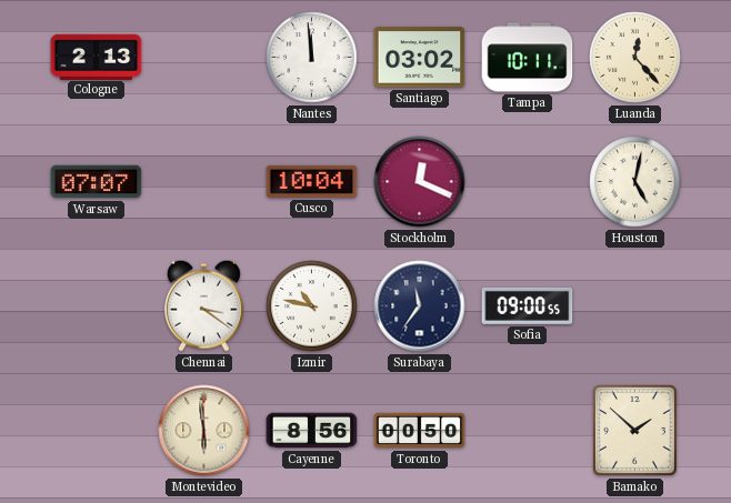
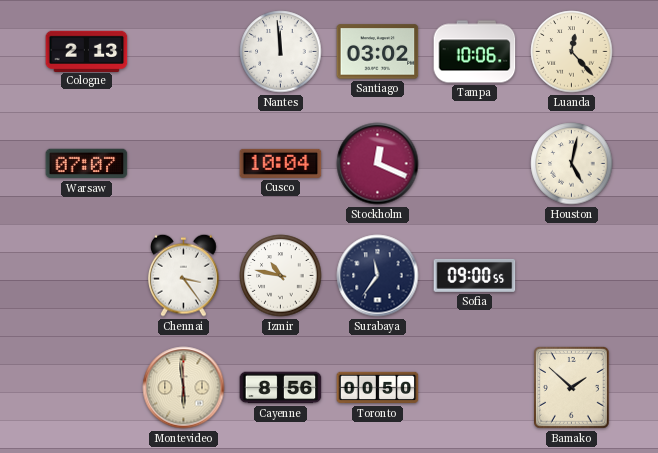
Tampa: 10:11 -> 10:06
Chennai: 3:21 -> 3:24
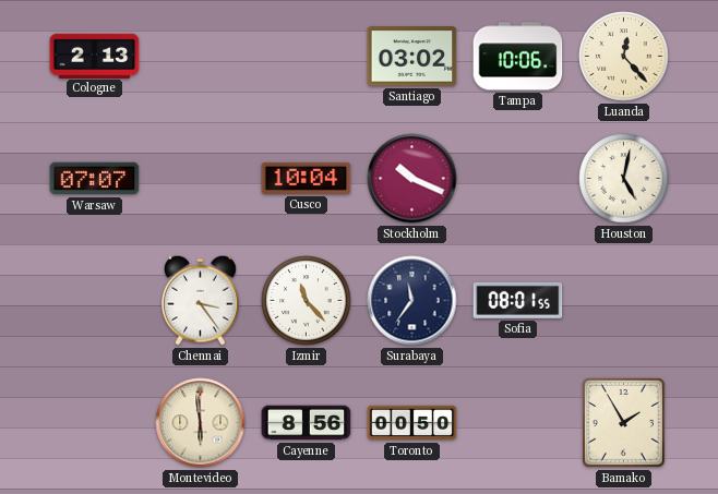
Nantes: 11:59 -> none
Stockholm: 12:19 -> 10:19
Izmir: 10:47 -> 11:23
Sofia: 09:00 -> 08:01
Bamako: 1:52 -> 1:55
